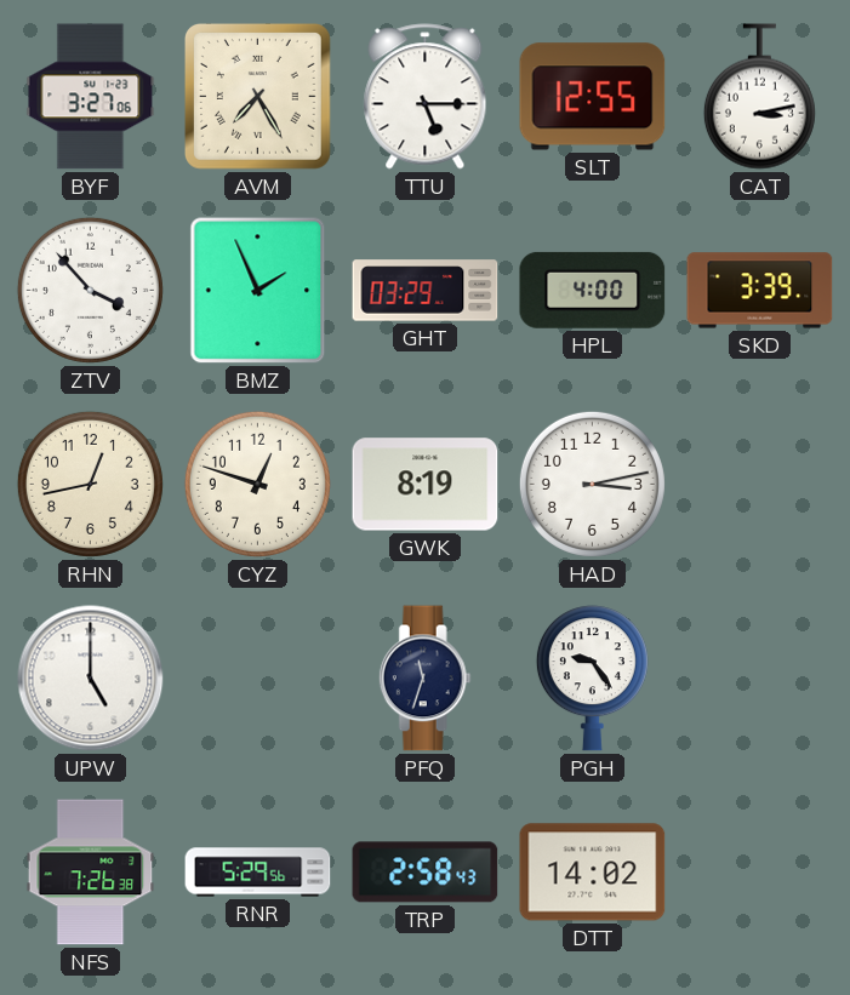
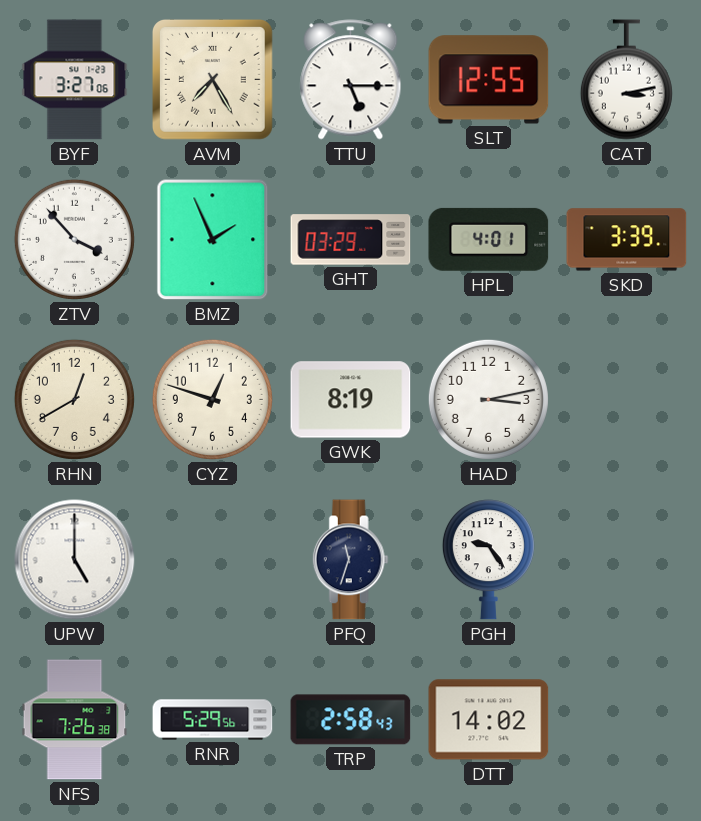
HPL: 4:00 -> 4:01
RHN: 12:43 -> 12:40
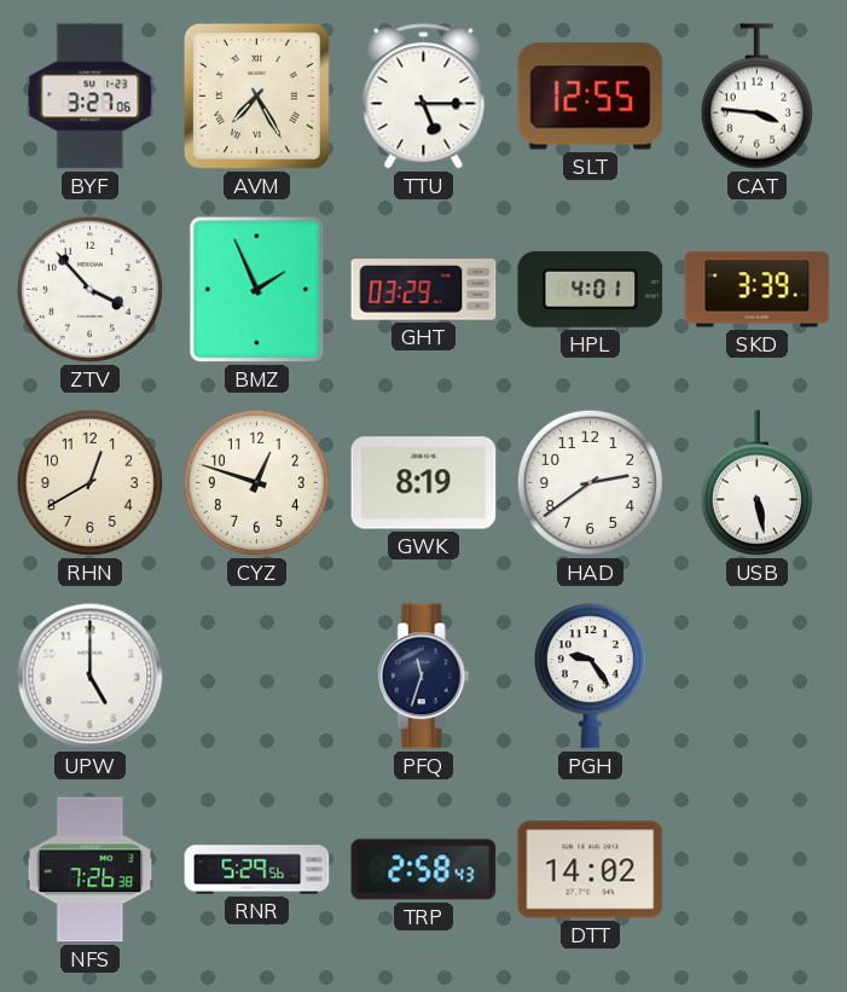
CAT: 3:13 -> 3:46
HAD: 3:13 -> 2:39
USB: none -> 5:28
